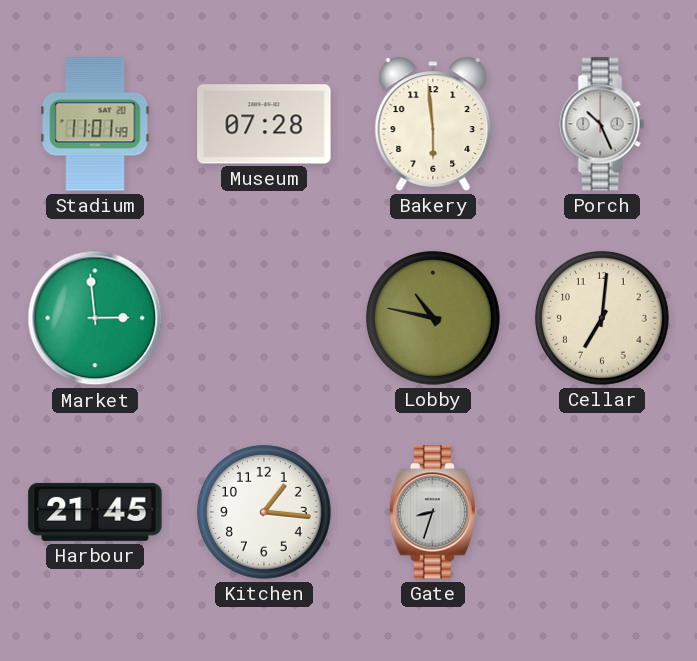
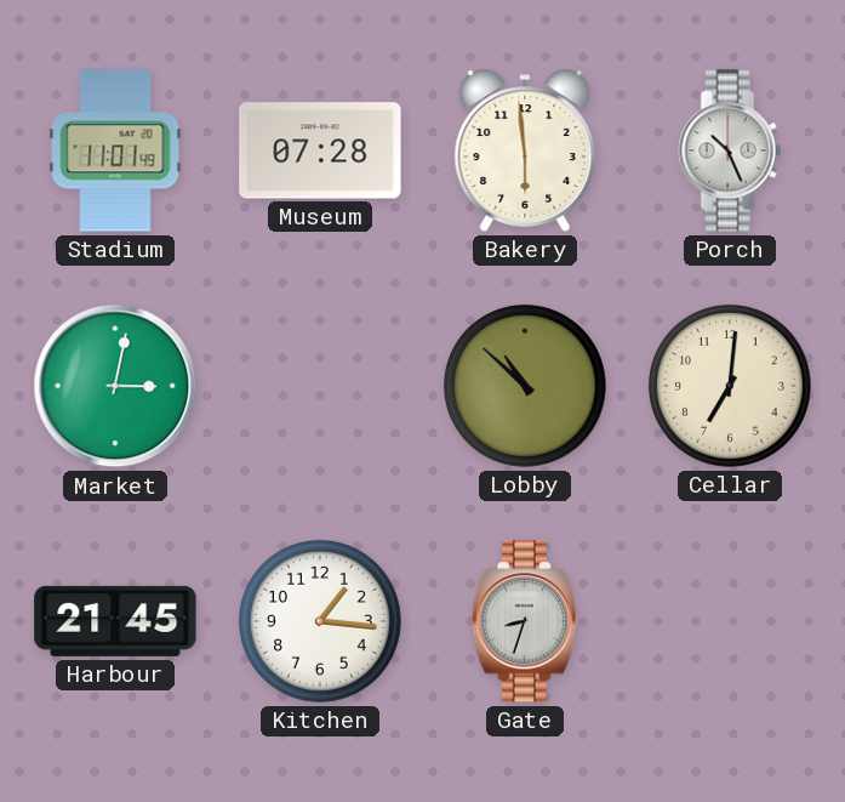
Market: 2:59 -> 3:02
Lobby: 10:47 -> 10:52
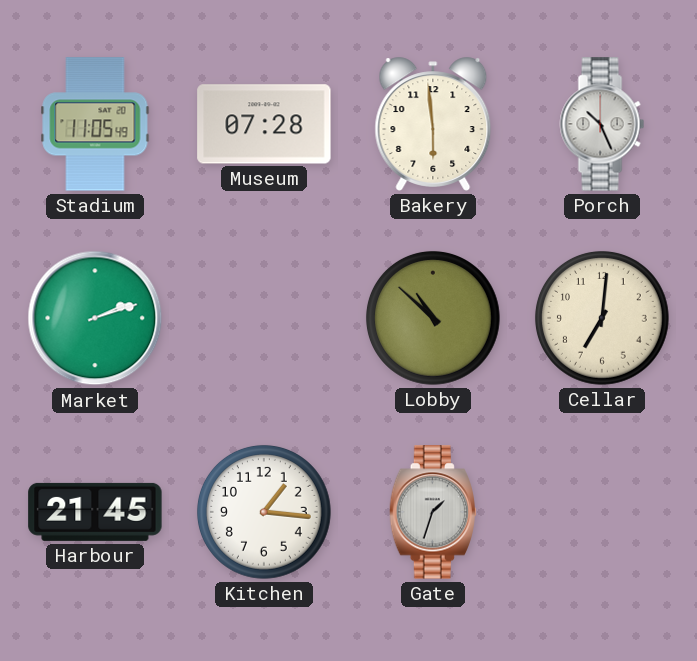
Stadium: 11:01 -> 11:05
Market: 3:02 -> 2:12
Gate: 8:33 -> 1:33
